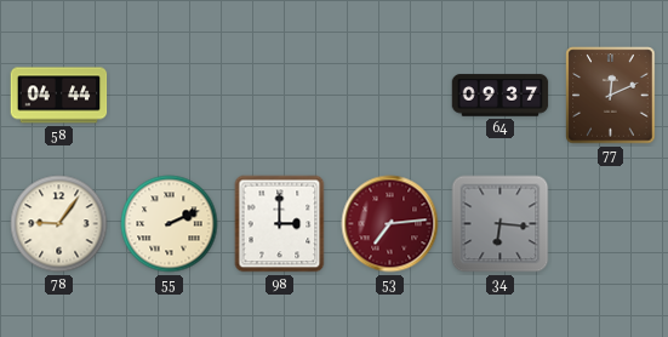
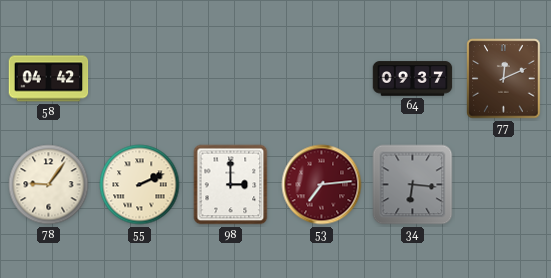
58: 04:44 -> 04:42
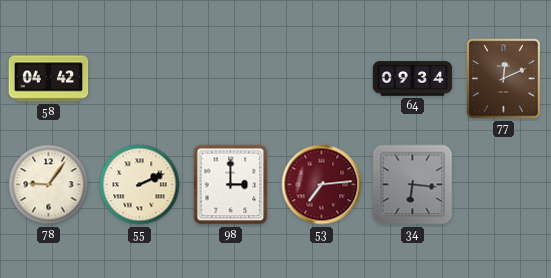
64: 09:37 -> 09:34
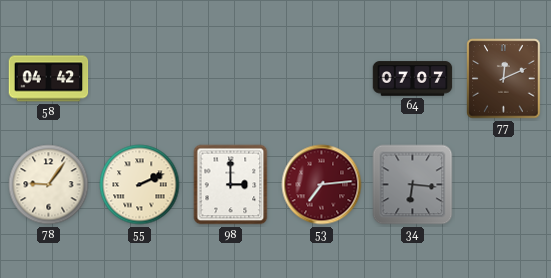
64: 09:34 -> 07:07
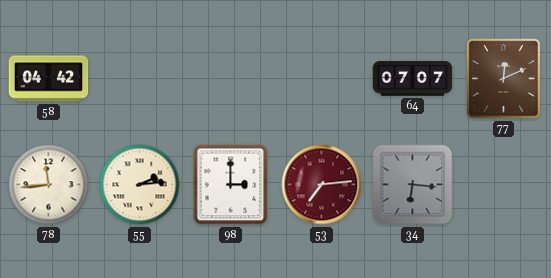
78: 9:06 -> 11:44
55: 2:11 -> 2:14
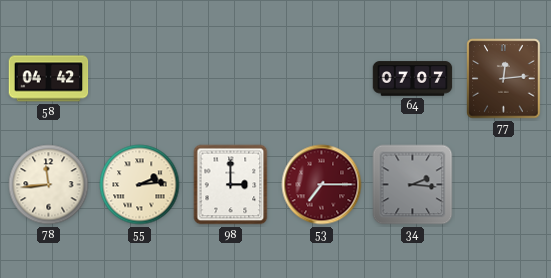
77: 12:11 -> 12:14
53: 7:14 -> 7:15
34: 6:16 -> 2:16
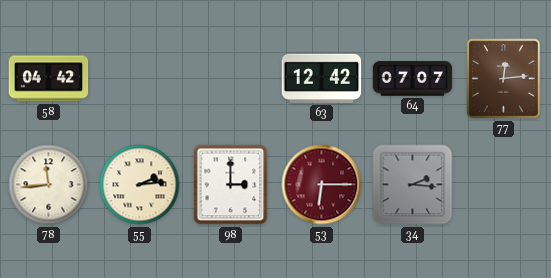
63: none -> 12:42
53: 7:15 -> 6:15
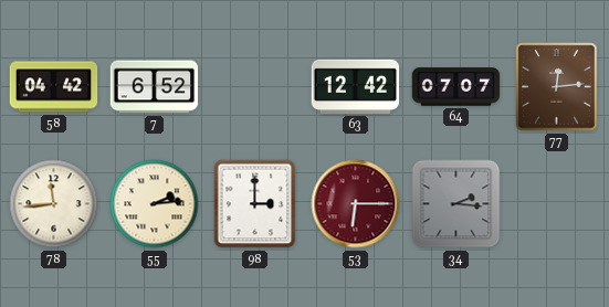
7: none -> 6:52
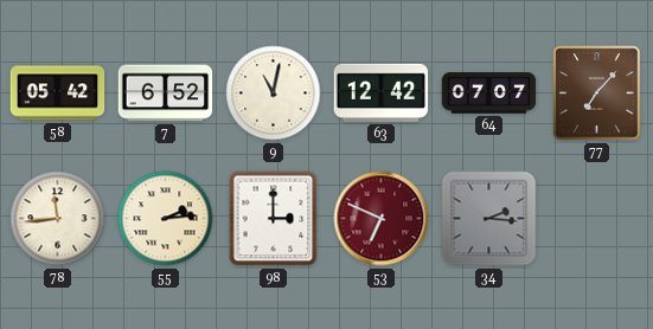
58: 04:42 -> 05:42
9: none -> 11:02
77: 12:14 -> 7:07
53: 6:15 -> 6:49
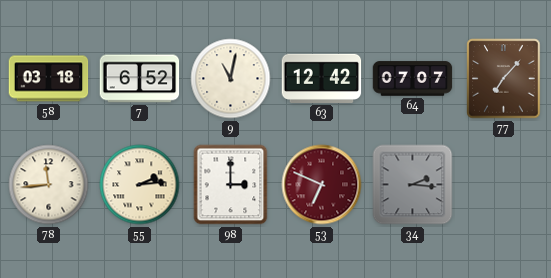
58: 05:42 -> 03:18
